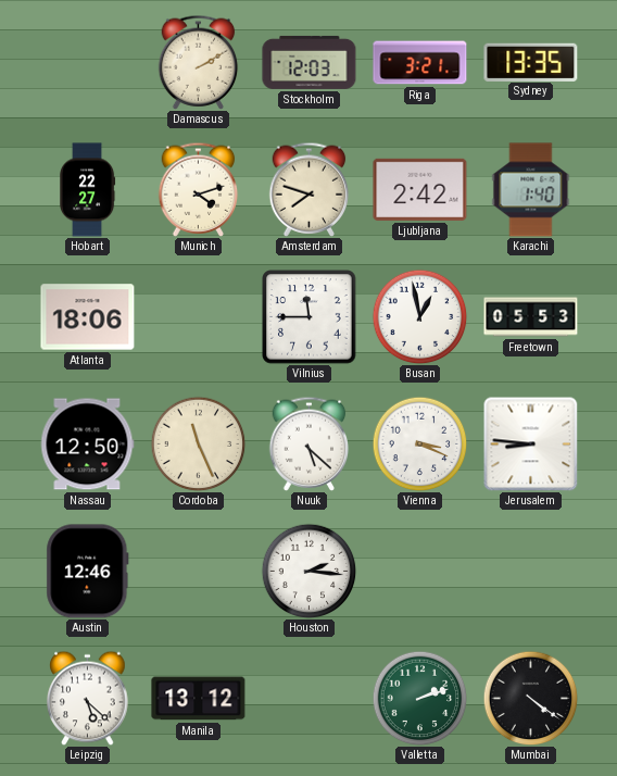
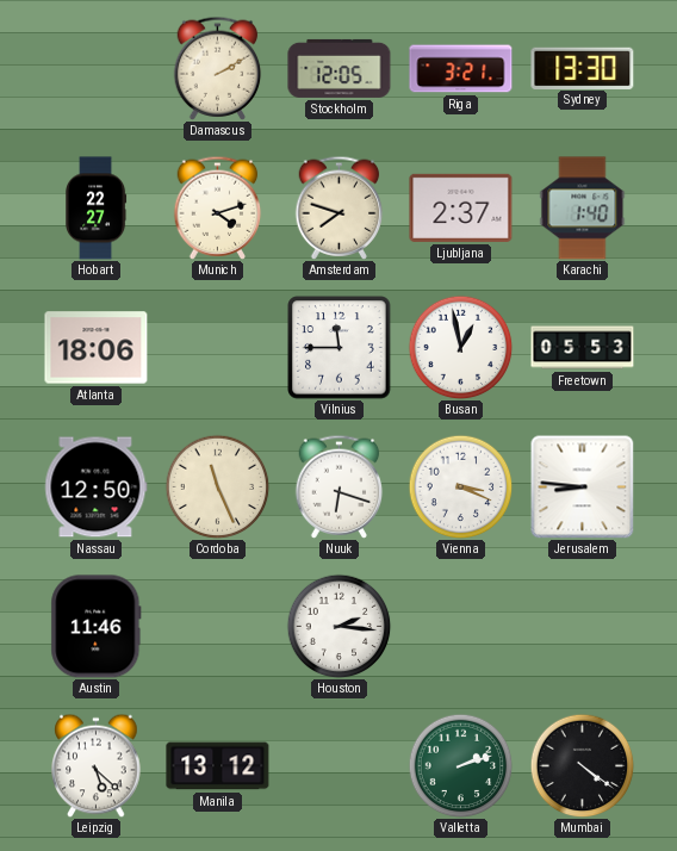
Stockholm: 12:03 -> 12:05
Sydney: 13:35 -> 13:30
Ljubljana: 2:42 -> 2:37
Nuuk: 5:22 -> 6:18
Austin: 12:46 -> 11:46
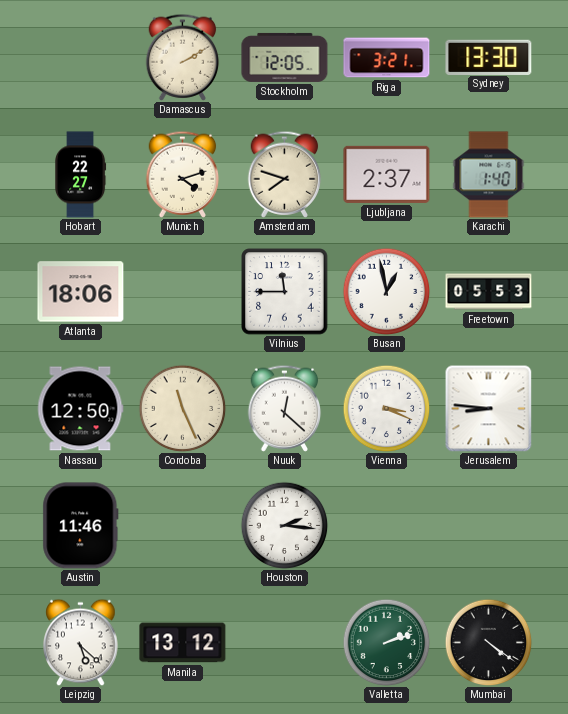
Nuuk: 6:18 -> 12:22
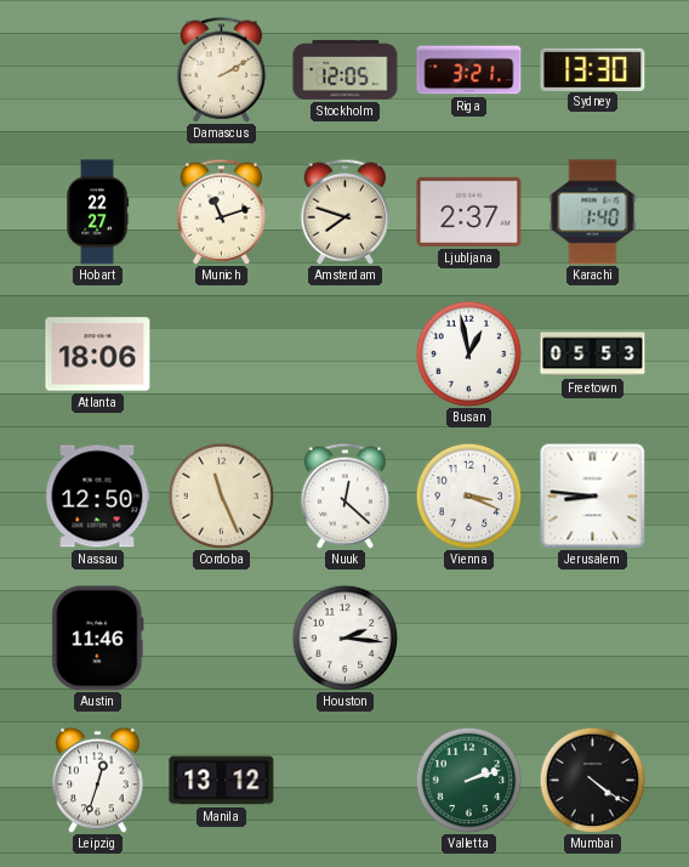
Munich: 4:12 -> 11:12
Vilnius: 11:45 -> none
Leipzig: 5:22 -> 12:33
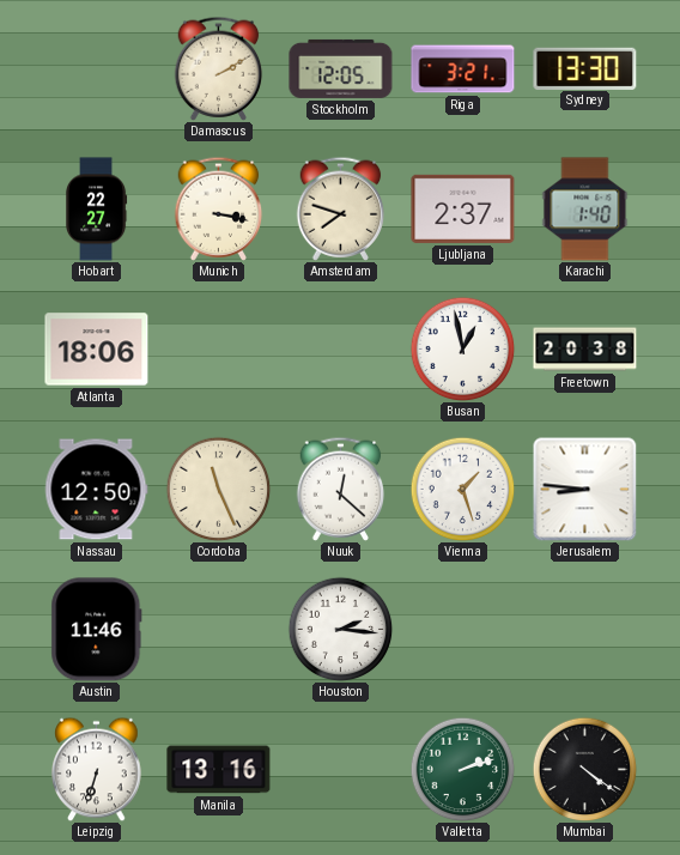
Munich: 11:12 -> 3:17
Freetown: 05:53 -> 20:38
Vienna: 3:19 -> 1:27
Leipzig: 12:33 -> 6:33
Manila: 13:12 -> 13:16
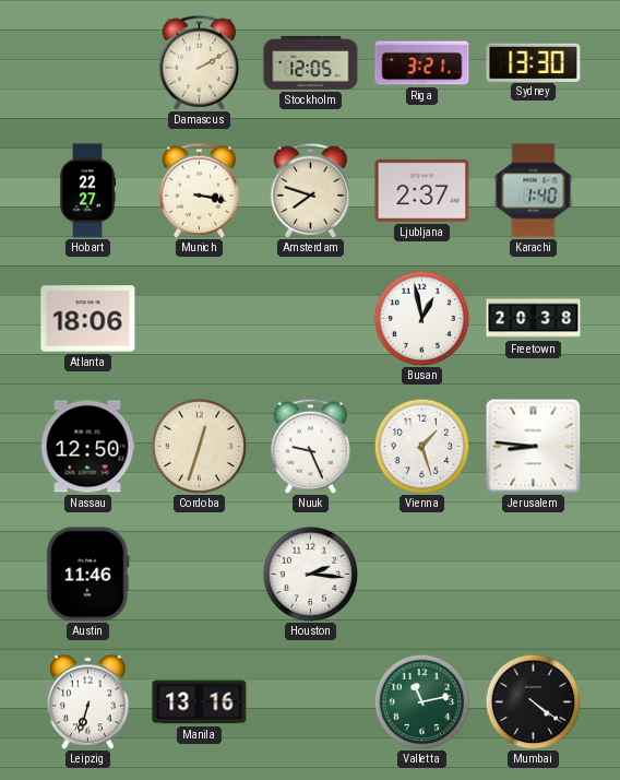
Cordoba: 11:26 -> 12:33
Nuuk: 12:22 -> 9:26
Valletta: 2:12 -> 11:13
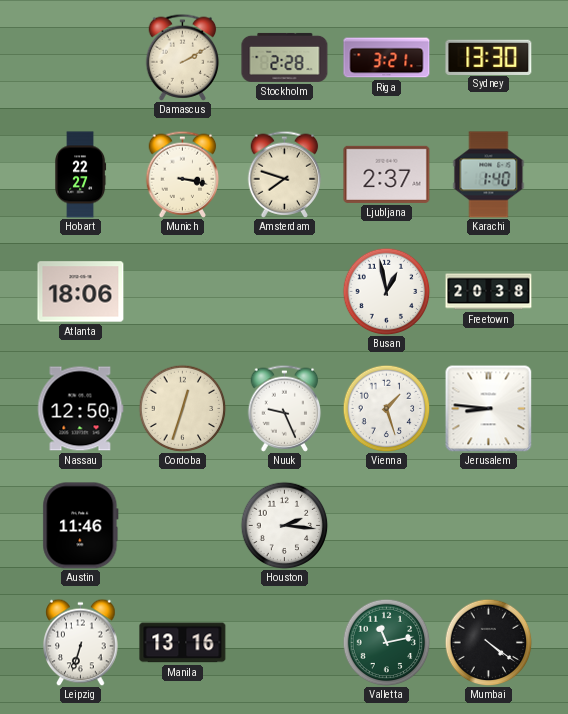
Stockholm: 12:05 -> 2:28
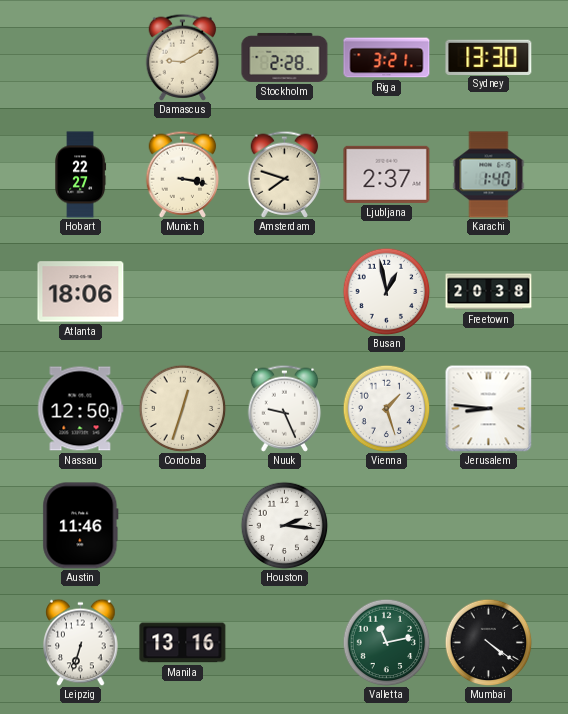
Damascus: 2:10 -> 9:10
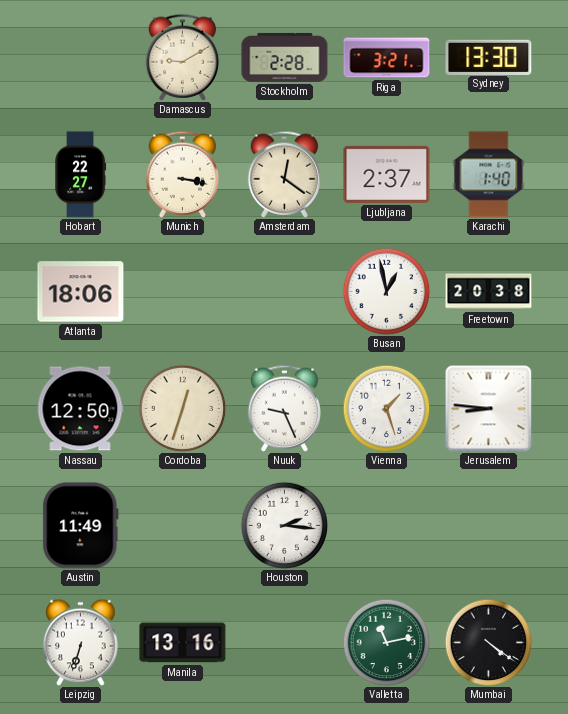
Amsterdam: 7:48 -> 12:21
Austin: 11:46 -> 11:49
